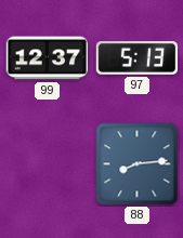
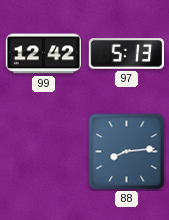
99: 12:37 -> 12:42
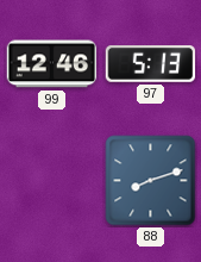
99: 12:42 -> 12:46
88: 8:14 -> 8:12
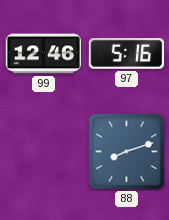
97: 5:13 -> 5:16
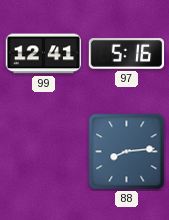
99: 12:46 -> 12:41
88: 8:12 -> 8:14
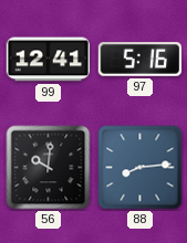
56: none -> 10:01
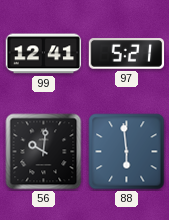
97: 5:16 -> 5:21
88: 8:14 -> 5:59
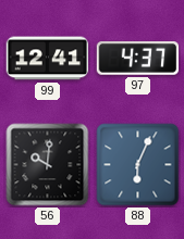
97: 5:21 -> 4:37
88: 5:59 -> 6:04
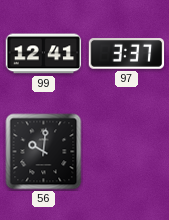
97: 4:37 -> 3:37
88: 6:04 -> none
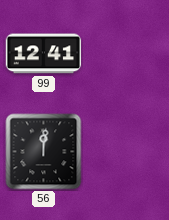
97: 3:37 -> none
56: 10:01 -> 12:01
